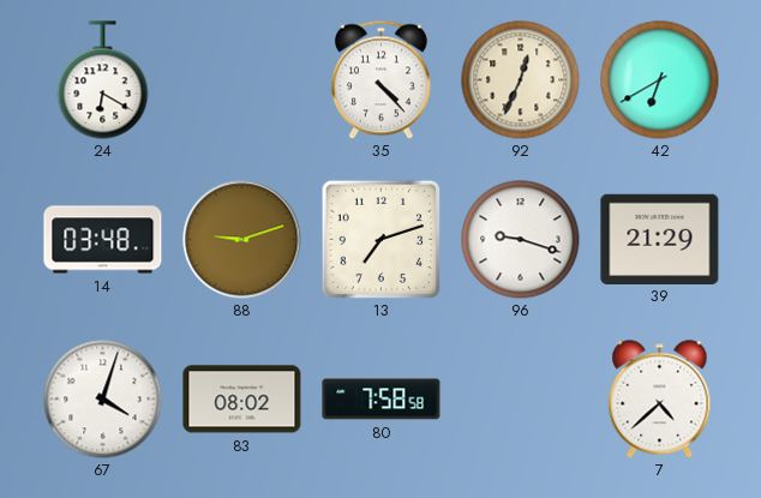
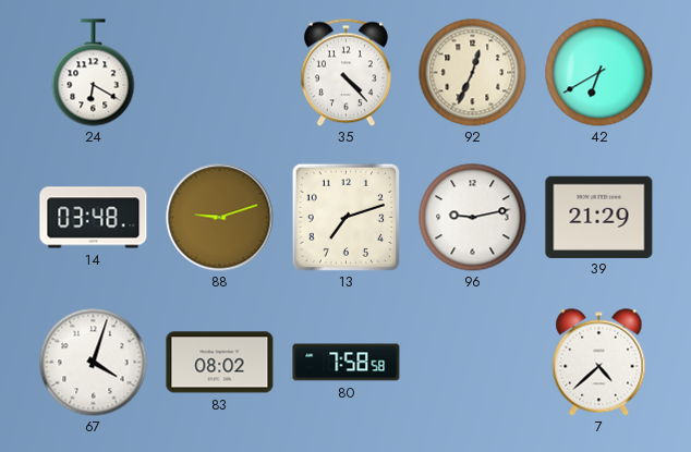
96: 9:18 -> 9:13
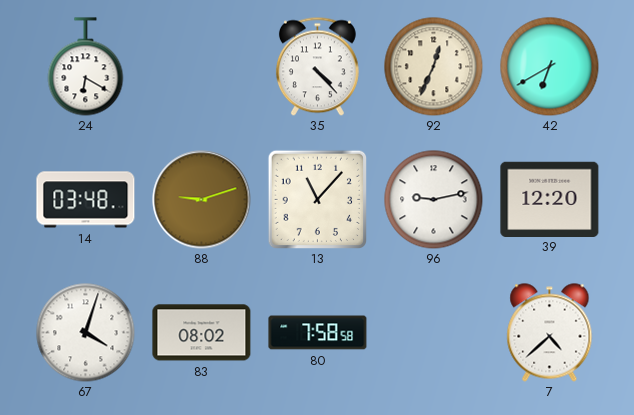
13: 7:12 -> 11:07
39: 21:29 -> 12:20
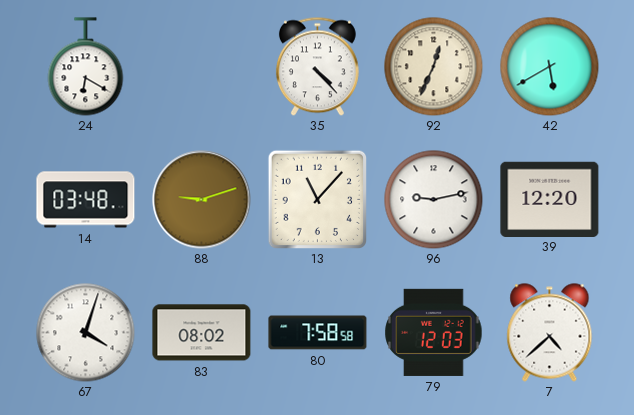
42: 6:40 -> 5:40
79: none -> 12:03
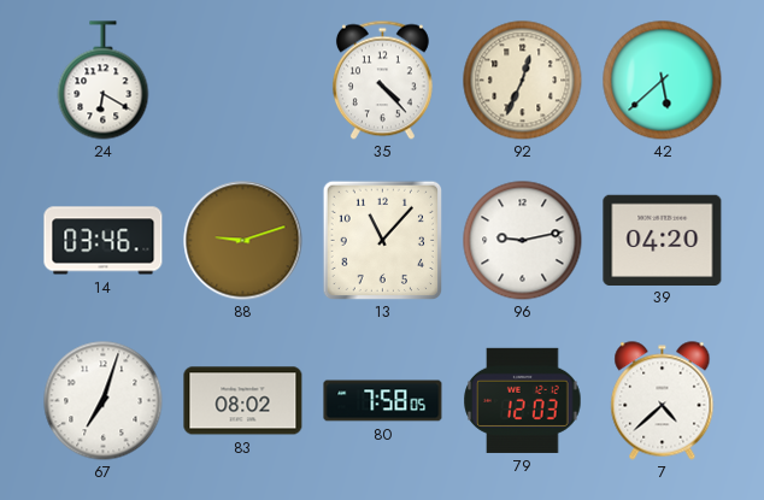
42: 5:40 -> 5:38
14: 03:48 -> 03:46
39: 12:20 -> 04:20
67: 4:03 -> 7:03
80: 7:58:58 -> 7:58:05
